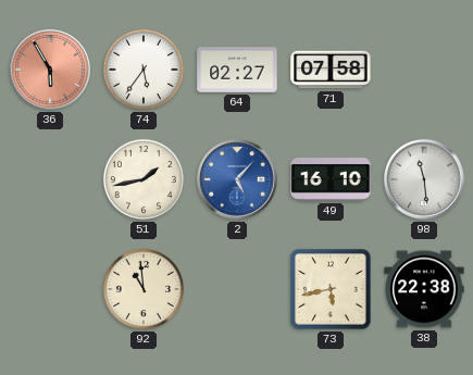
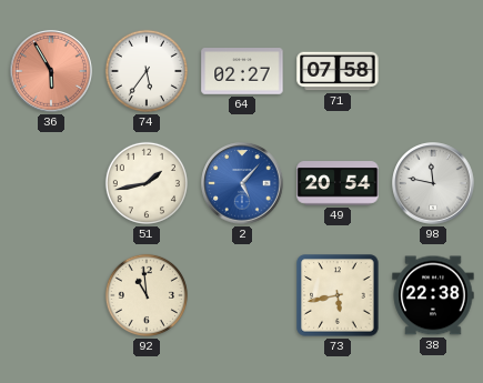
49: 16:10 -> 20:54
98: 11:29 -> 11:47
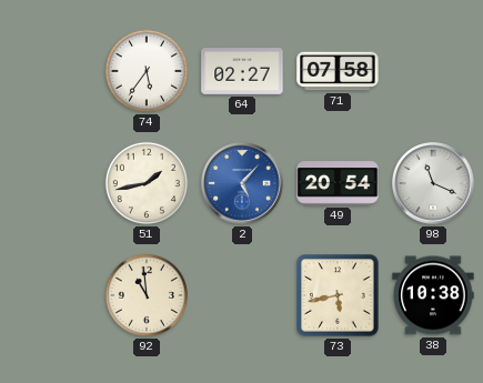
36: 5:55 -> none
98: 11:47 -> 11:19
38: 22:38 -> 10:38
